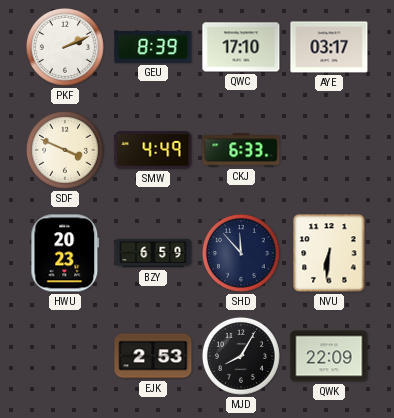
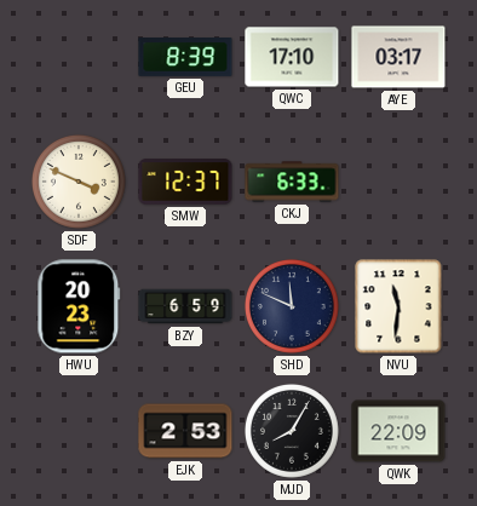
PKF: 2:11 -> none
SMW: 4:49 -> 12:37
SHD: 11:53 -> 11:49
NVU: 6:31 -> 11:31
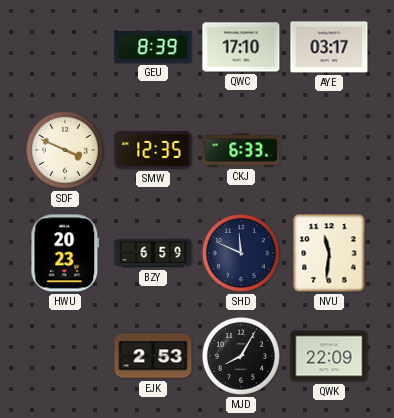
SMW: 12:37 -> 12:35
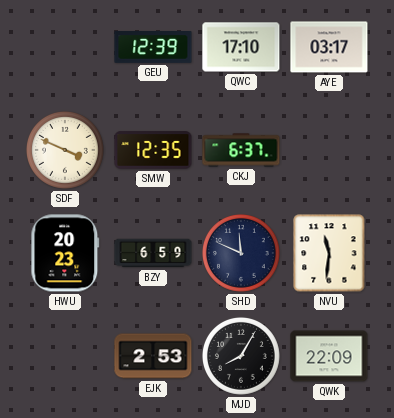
GEU: 8:39 -> 12:39
CKJ: 6:33 -> 6:37
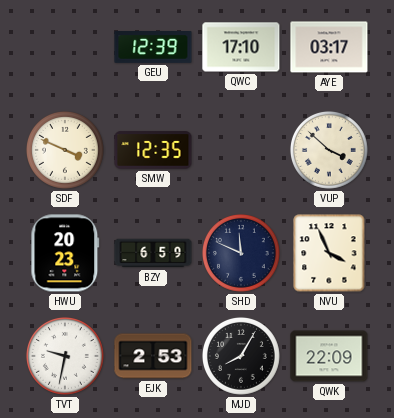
CKJ: 6:37 -> none
VUP: none -> 3:52
NVU: 11:31 -> 3:56
TVT: none -> 9:32
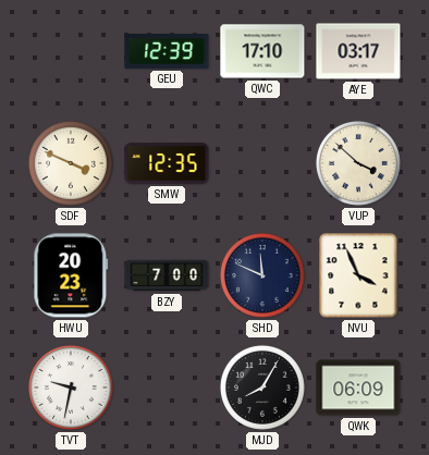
BZY: 6:59 -> 7:00
EJK: 2:53 -> none
QWK: 22:09 -> 06:09
